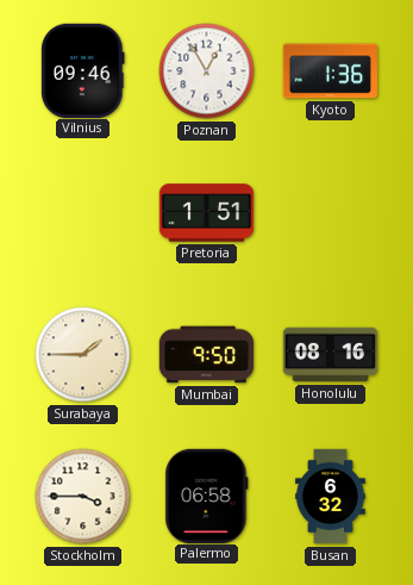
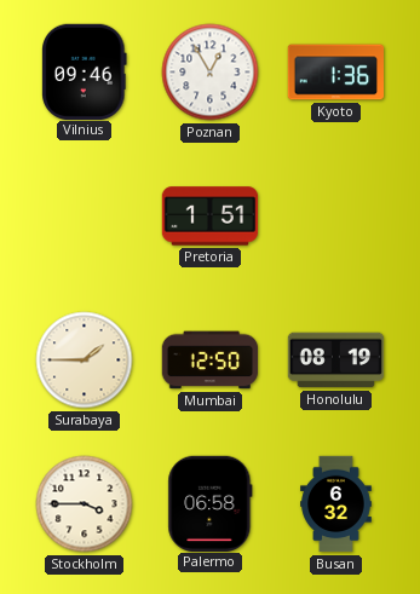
Mumbai: 9:50 -> 12:50
Honolulu: 08:16 -> 08:19
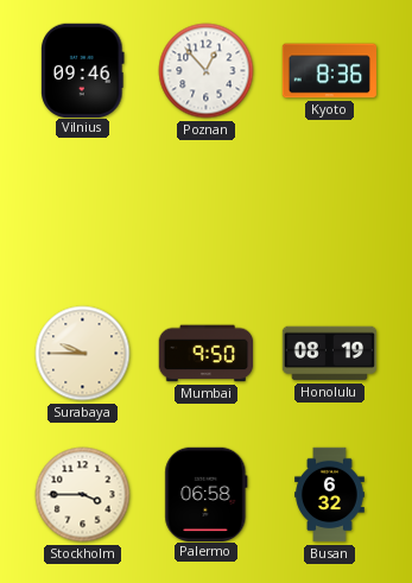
Poznan: 12:55 -> 12:53
Kyoto: 1:36 -> 8:36
Pretoria: 1:51 -> none
Surabaya: 1:45 -> 9:45
Mumbai: 12:50 -> 9:50
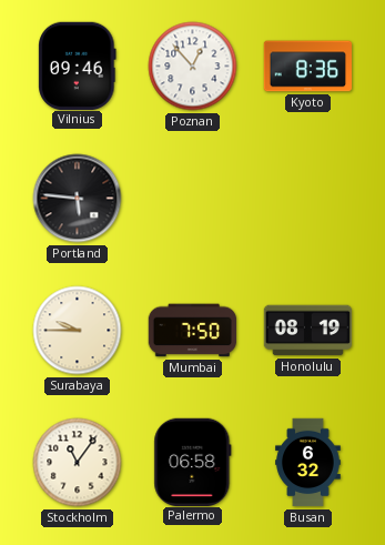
Portland: none -> 5:46
Mumbai: 9:50 -> 7:50
Stockholm: 3:45 -> 11:06
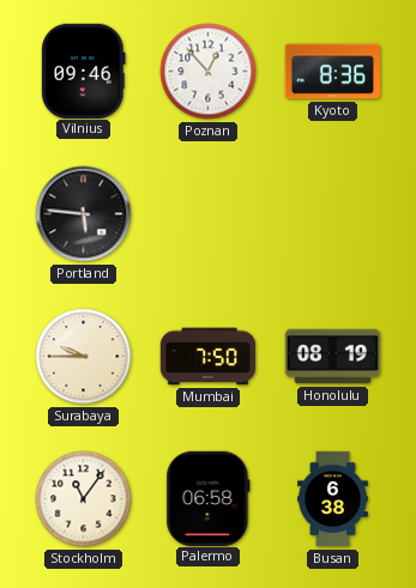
Busan: 6:32 -> 6:38
